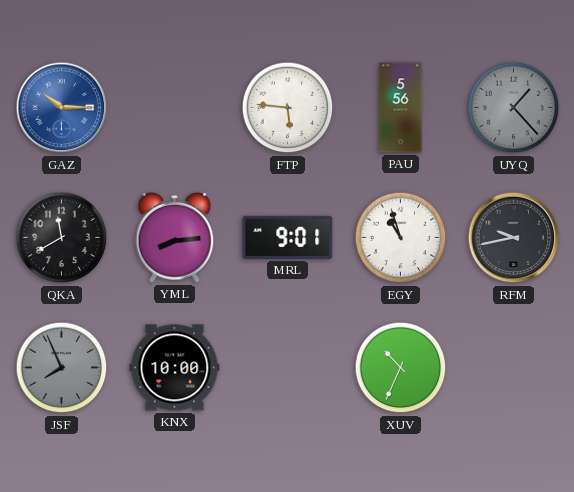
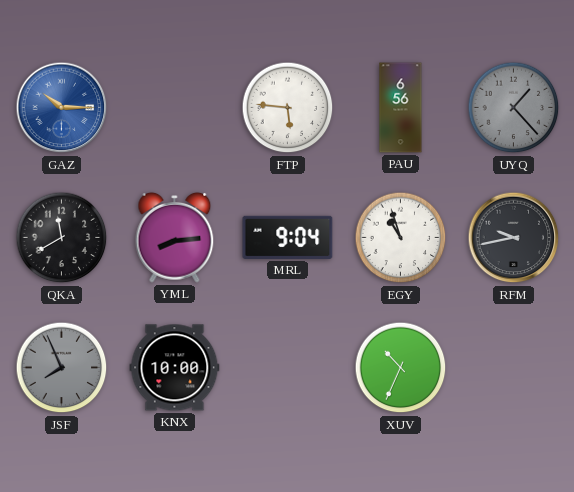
PAU: 5:56 -> 6:56
MRL: 9:01 -> 9:04
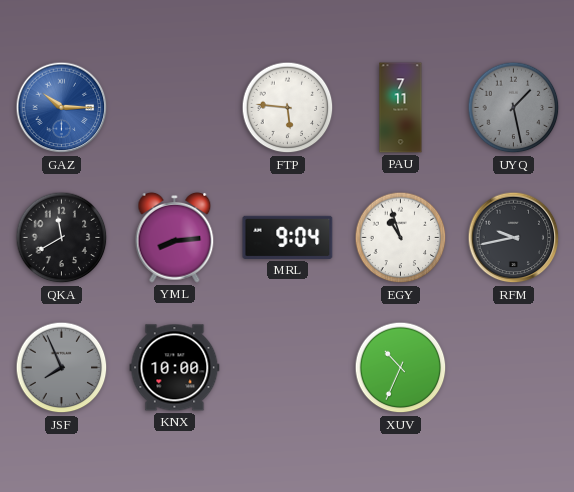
PAU: 6:56 -> 7:11
UYQ: 1:23 -> 1:28
